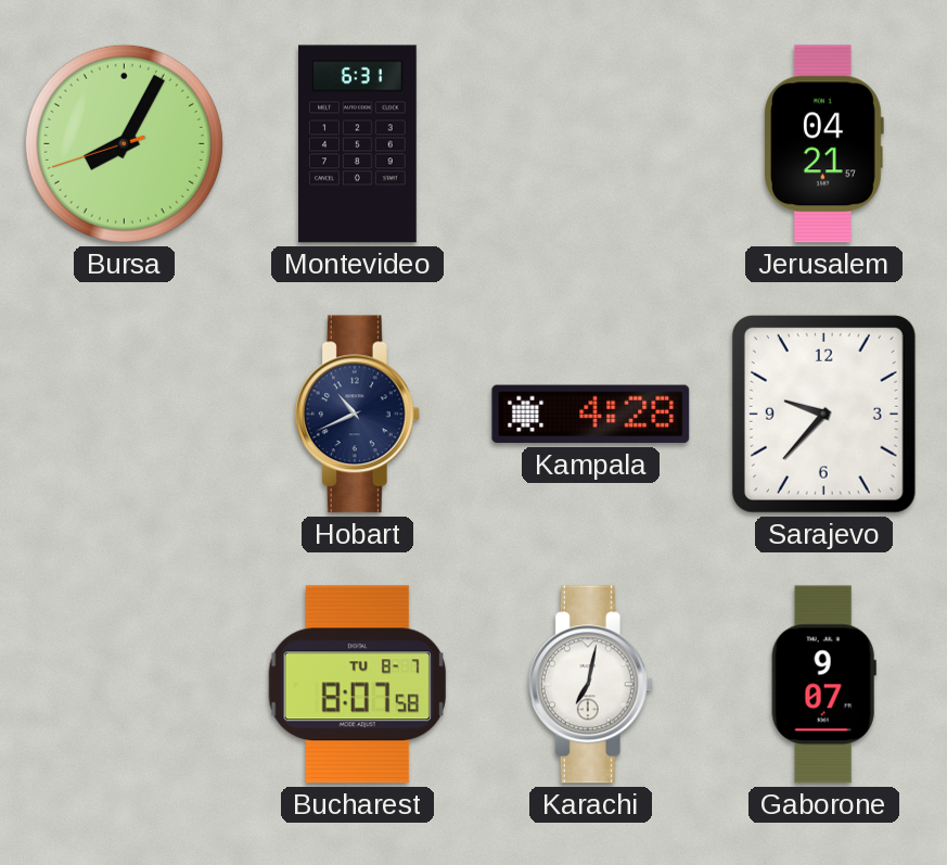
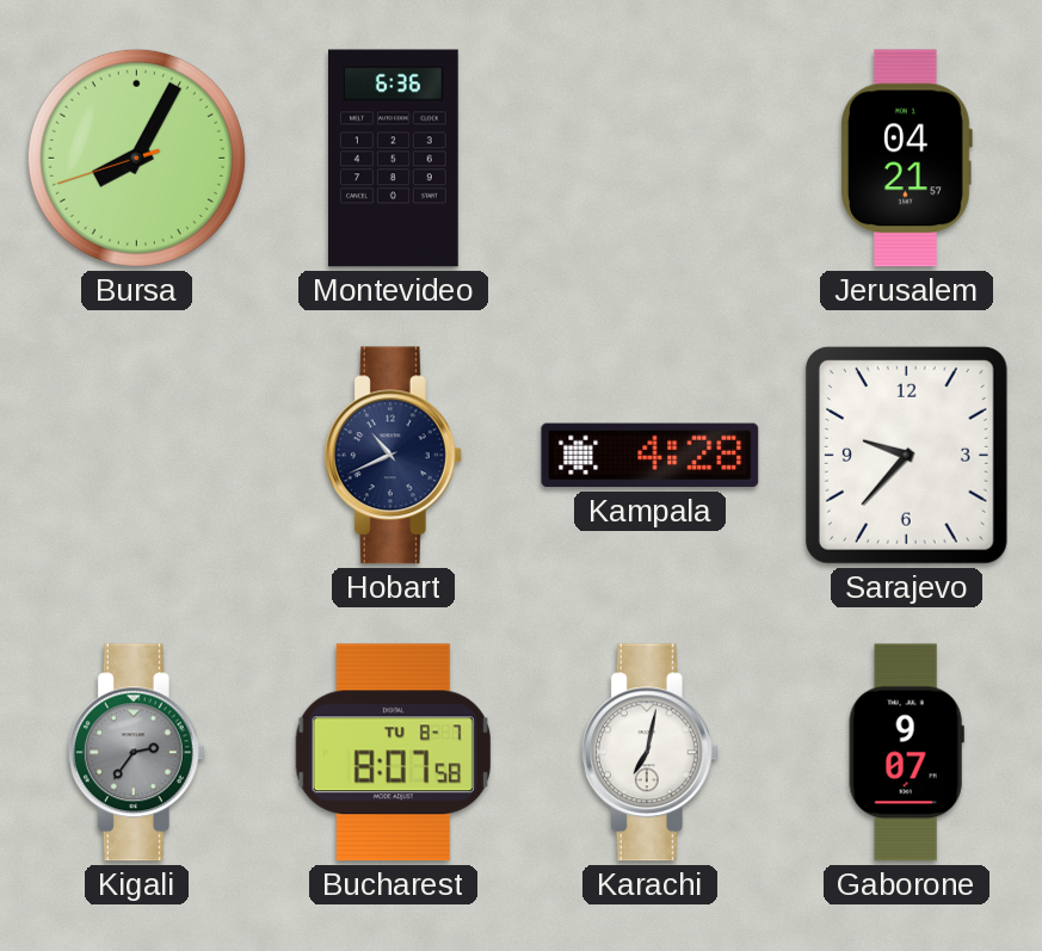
Montevideo: 6:31 -> 6:36
Kigali: none -> 2:36
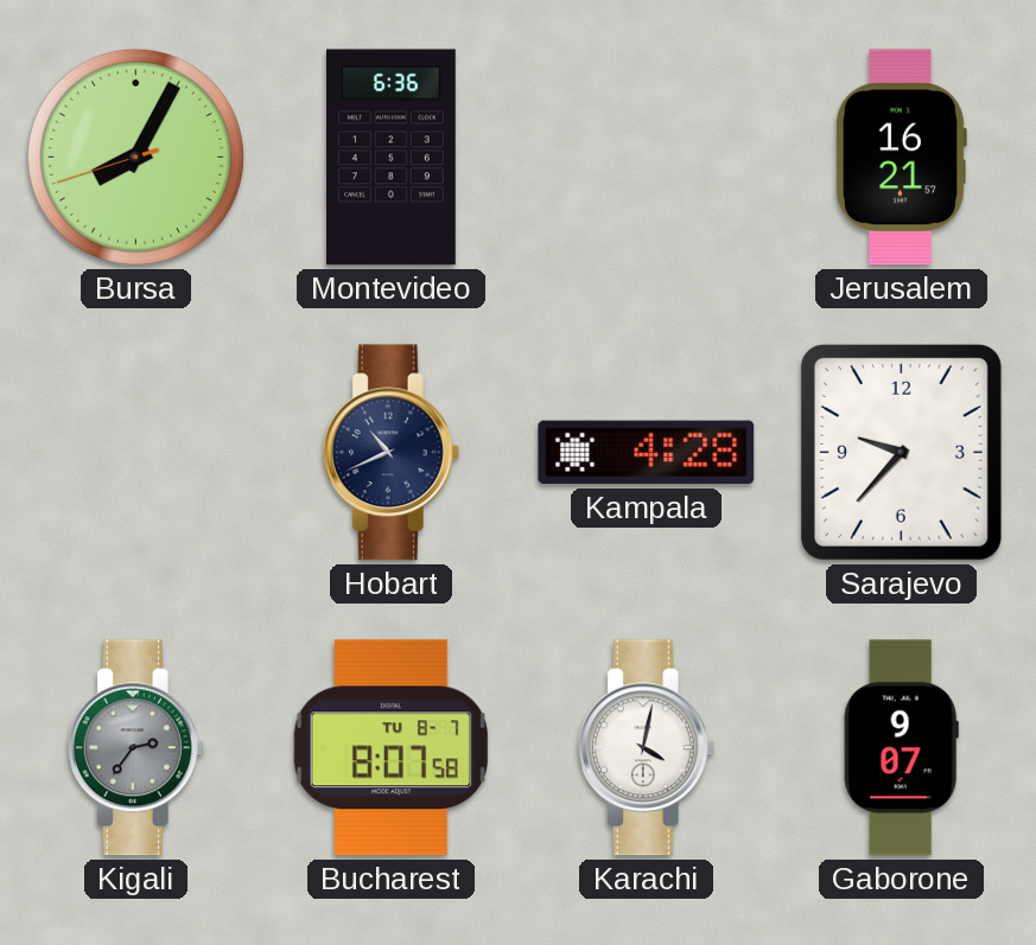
Jerusalem: 04:21 -> 16:21
Karachi: 7:02 -> 4:02
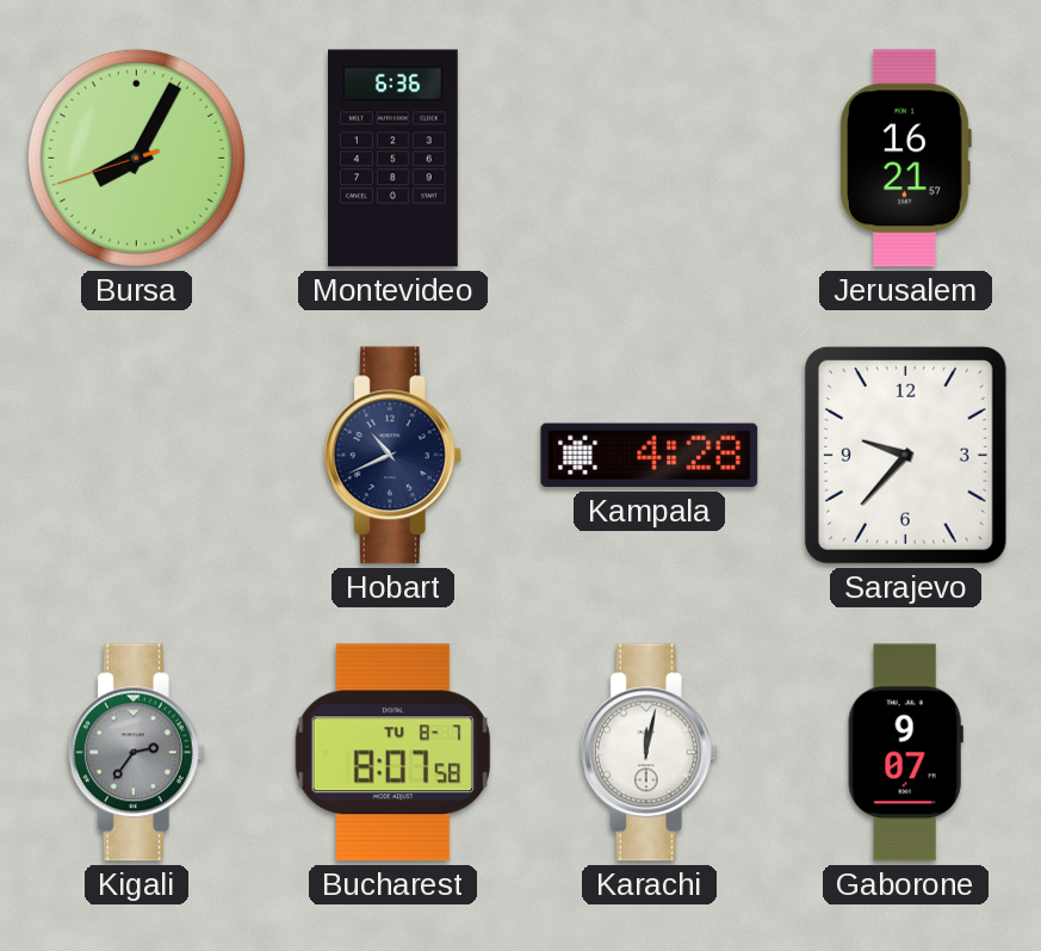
Karachi: 4:02 -> 12:02
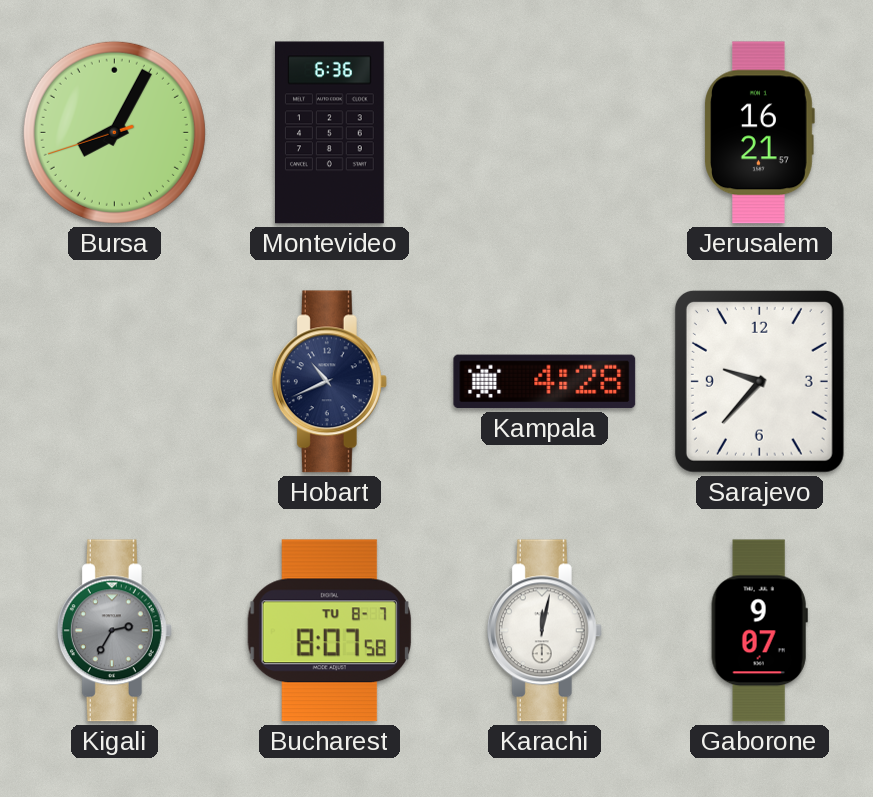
Kigali: 2:36 -> 2:35
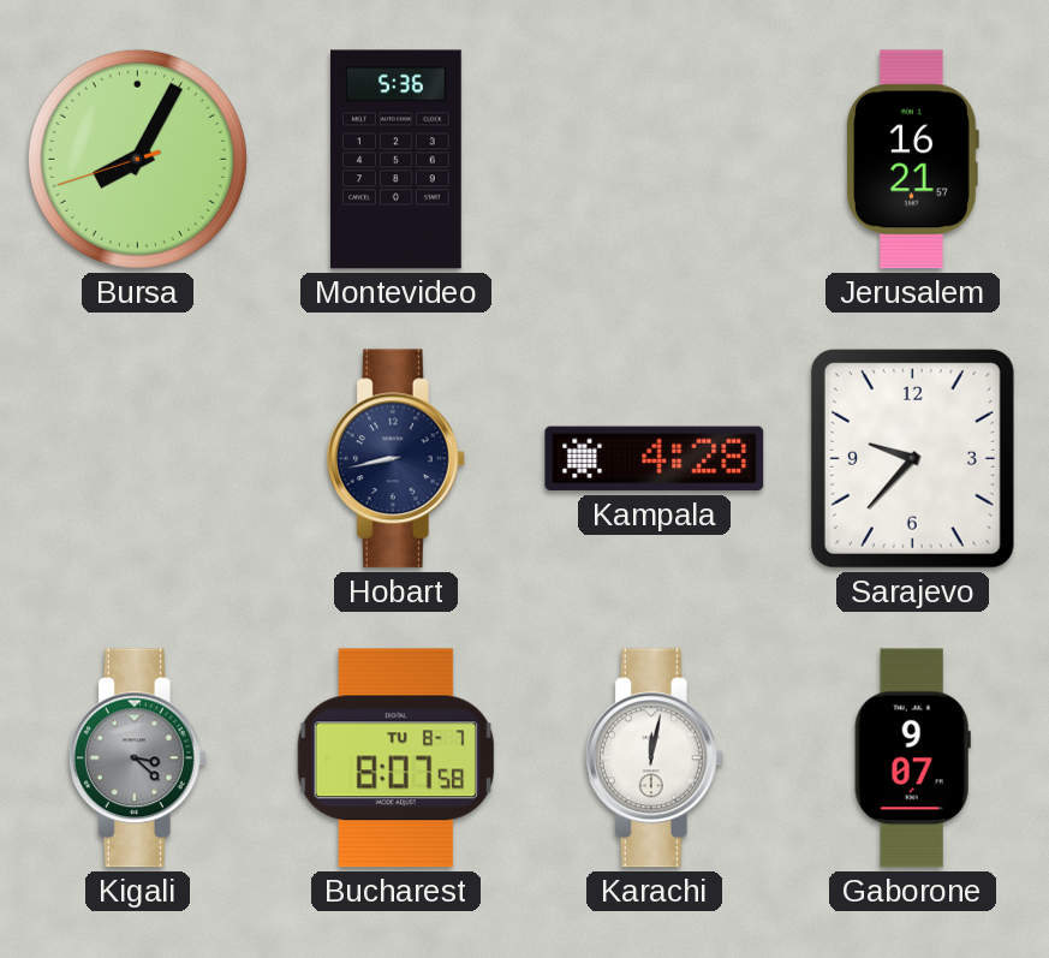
Montevideo: 6:36 -> 5:36
Hobart: 10:41 -> 8:43
Kigali: 2:35 -> 3:22
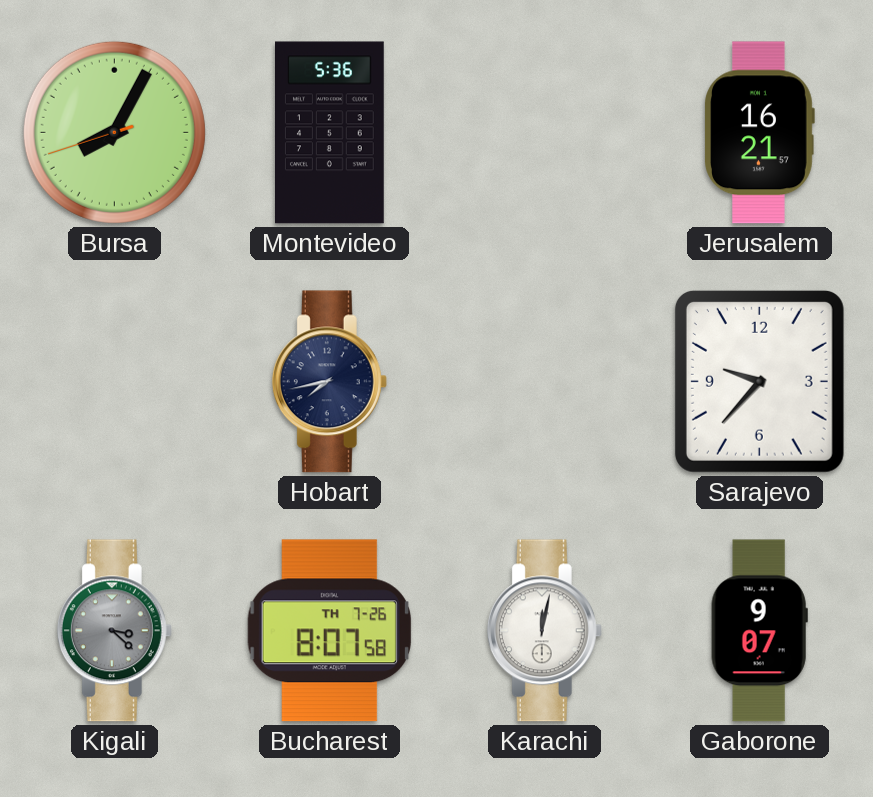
Hobart: 8:43 -> 7:43
Kampala: 4:28 -> none
Bucharest date: TU 8-7 -> TH 7-26
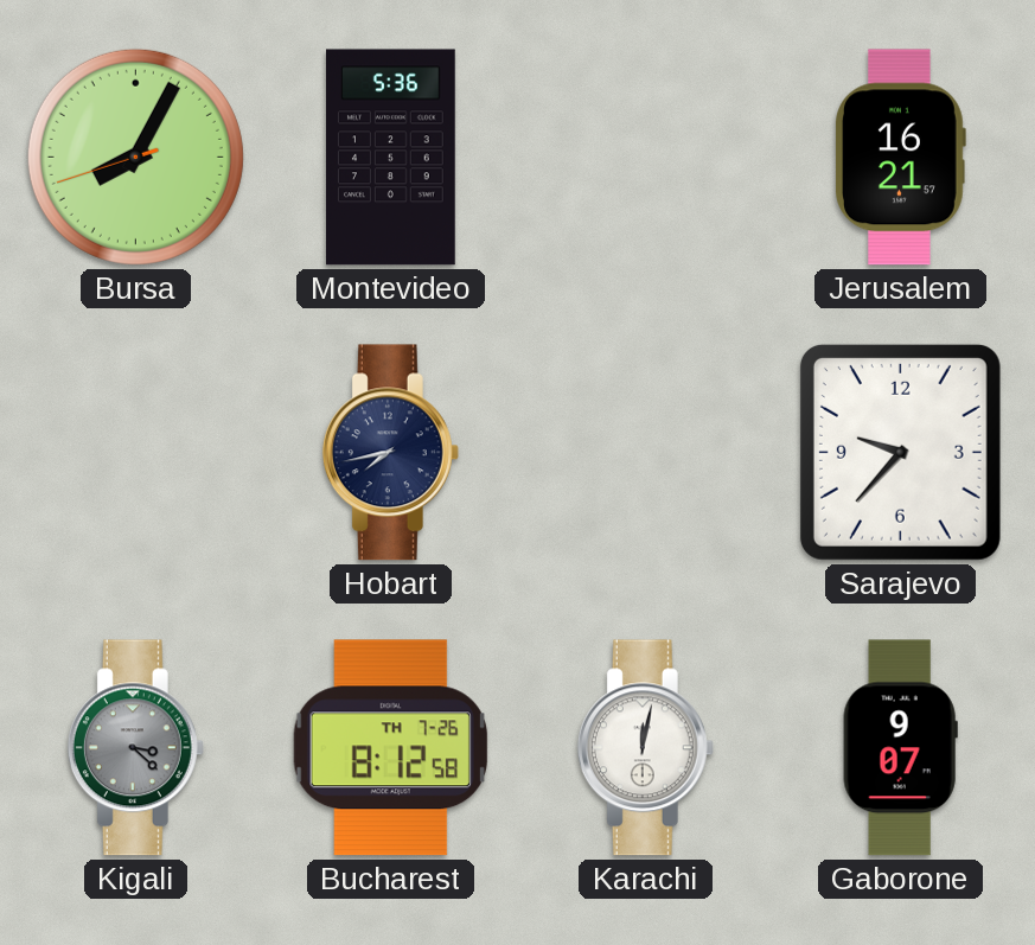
Bucharest: 8:07 -> 8:12
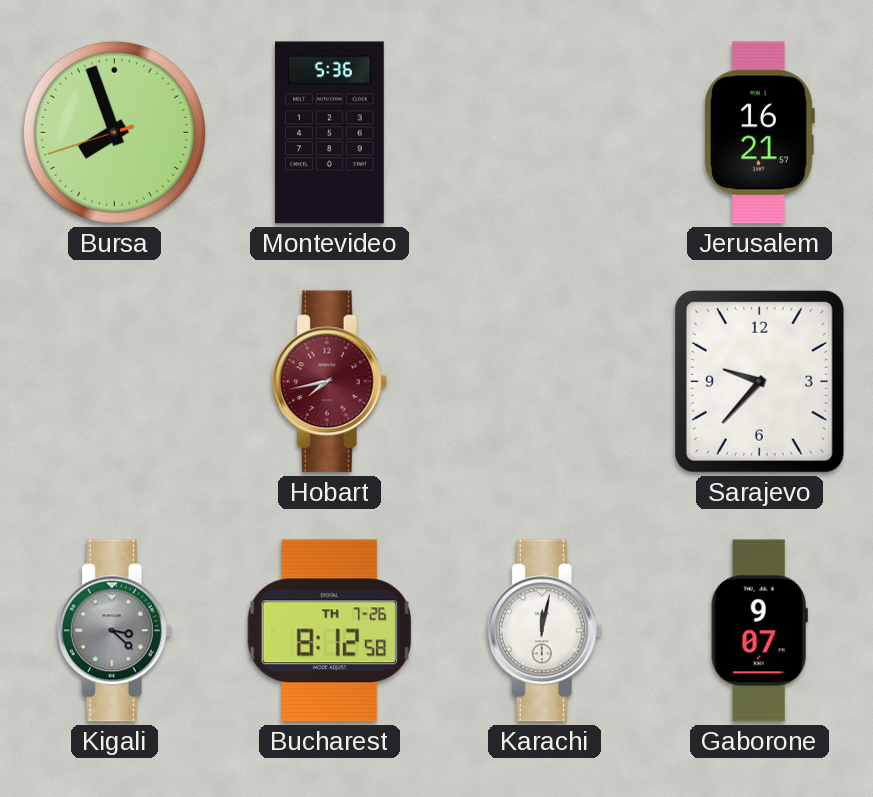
Bursa: 8:04 -> 7:56
Hobart dial: navy -> burgundy
